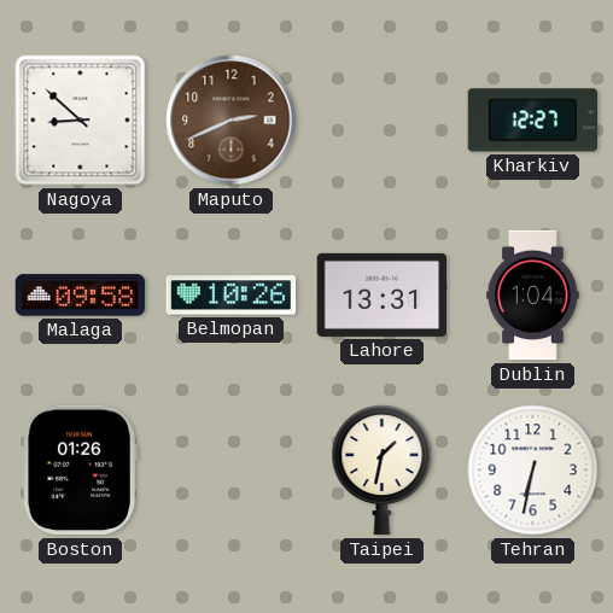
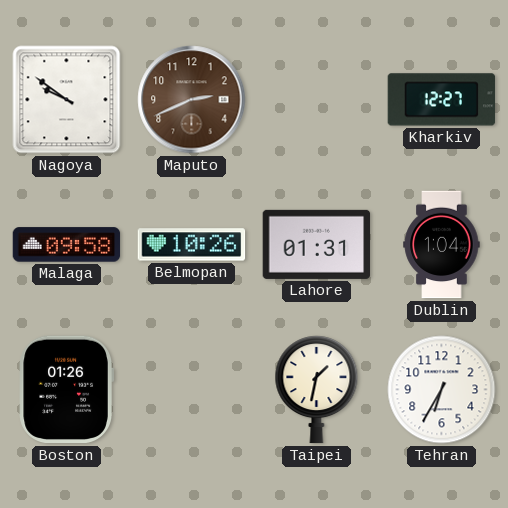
Nagoya: 8:52 -> 9:51
Lahore: 13:31 -> 01:31
Tehran: 6:32 -> 6:35
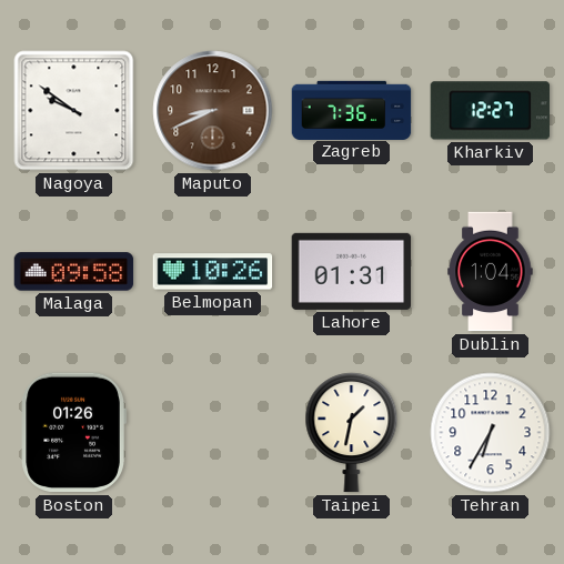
Maputo: 2:41 -> 8:41
Zagreb: none -> 7:36
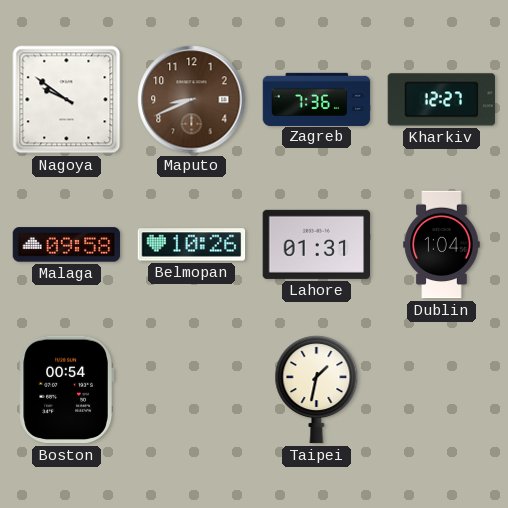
Boston: 01:26 -> 00:54
Tehran: 6:35 -> none
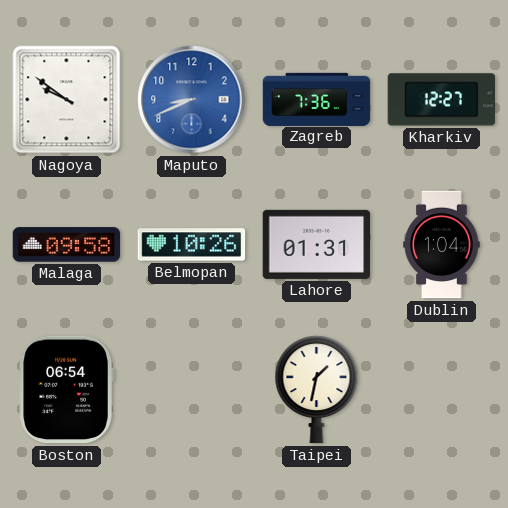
Maputo dial: brown -> blue
Boston: 00:54 -> 06:54
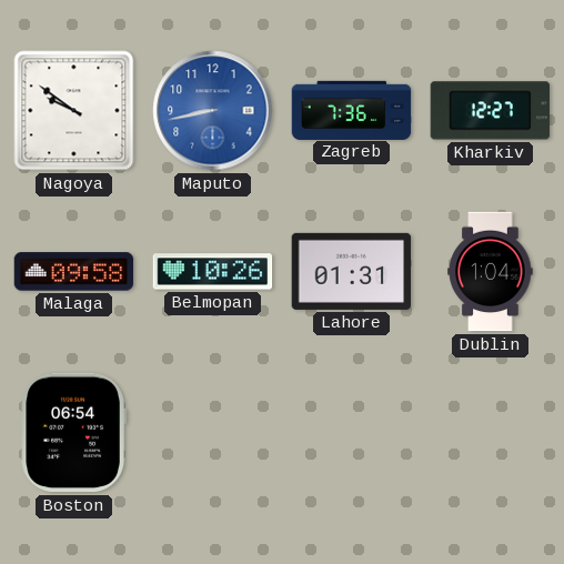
Maputo: 8:41 -> 8:43
Taipei: 1:32 -> none
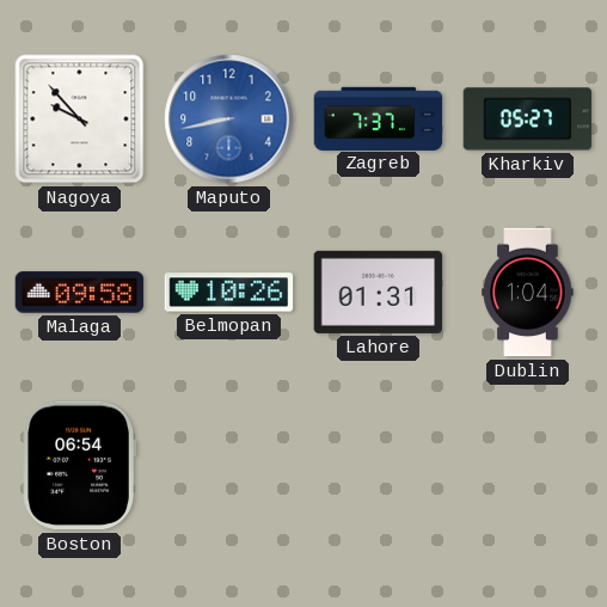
Nagoya: 9:51 -> 9:53
Zagreb: 7:36 -> 7:37
Kharkiv: 12:27 -> 05:27
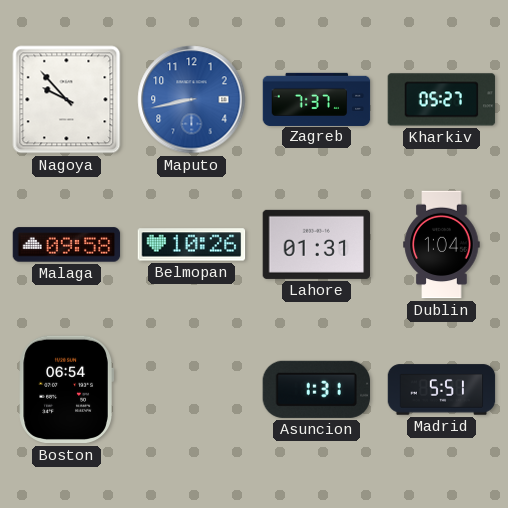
Asuncion: none -> 1:31
Madrid: none -> 5:51
